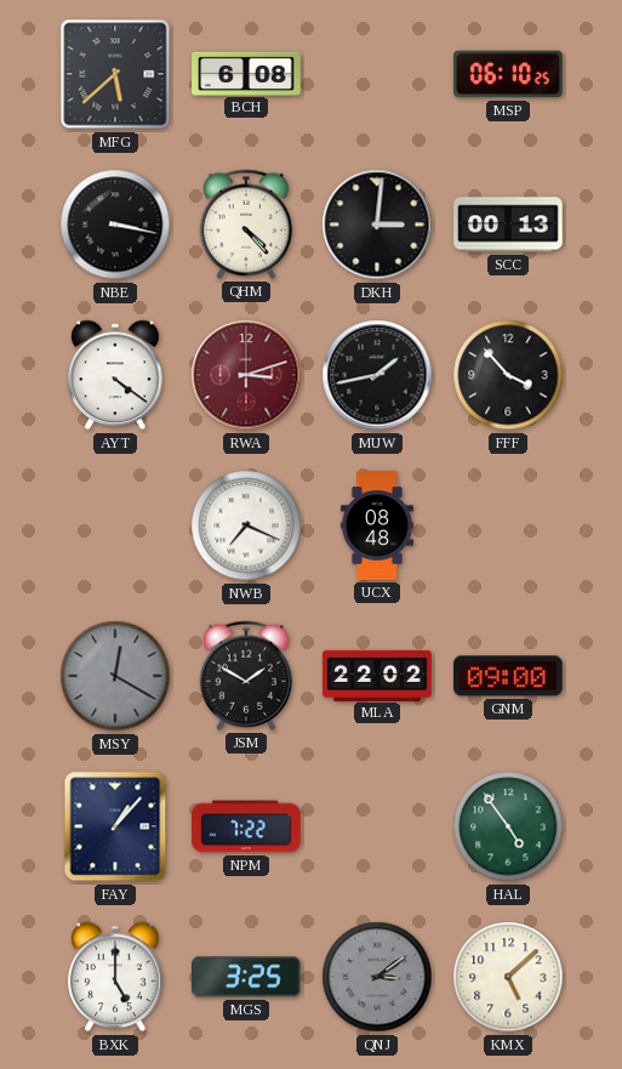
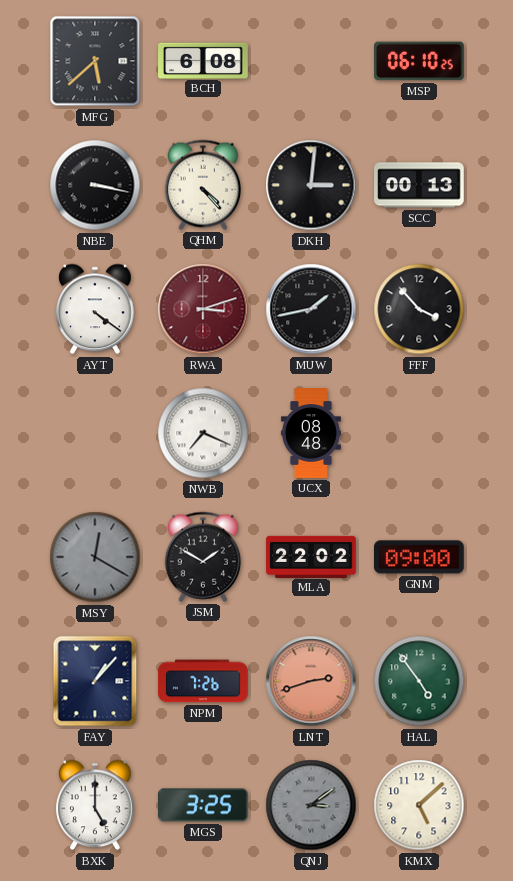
NPM: 7:22 -> 7:26
LNT: none -> 2:42
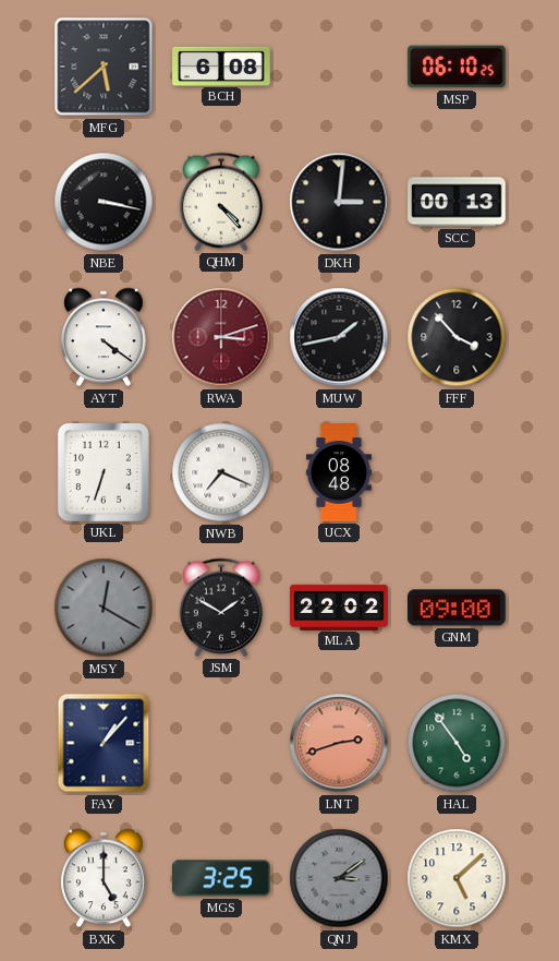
UKL: none -> 6:33
NPM: 7:26 -> none
